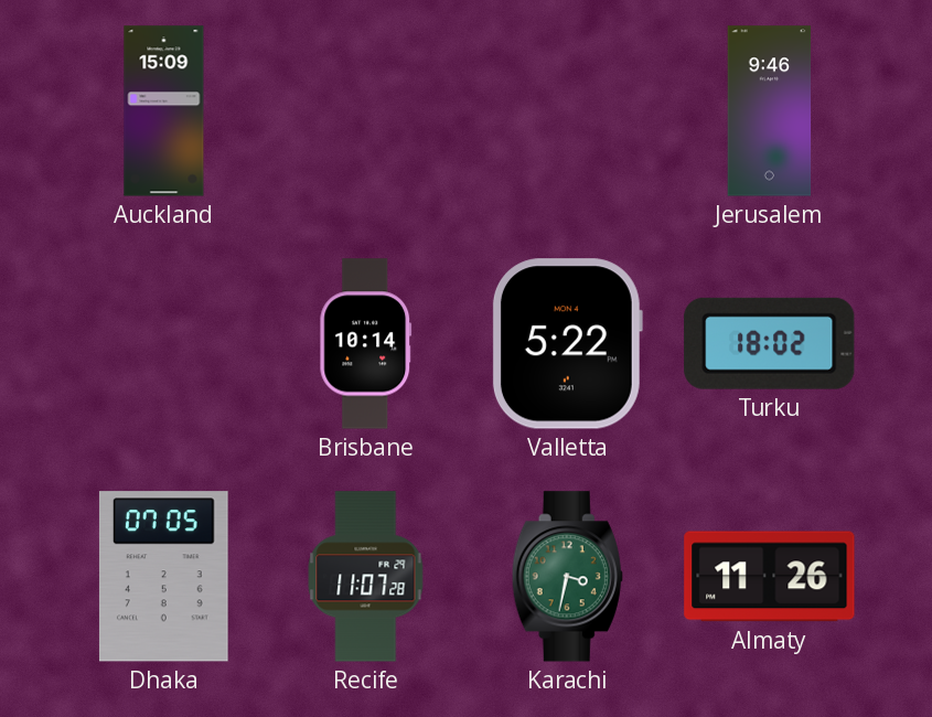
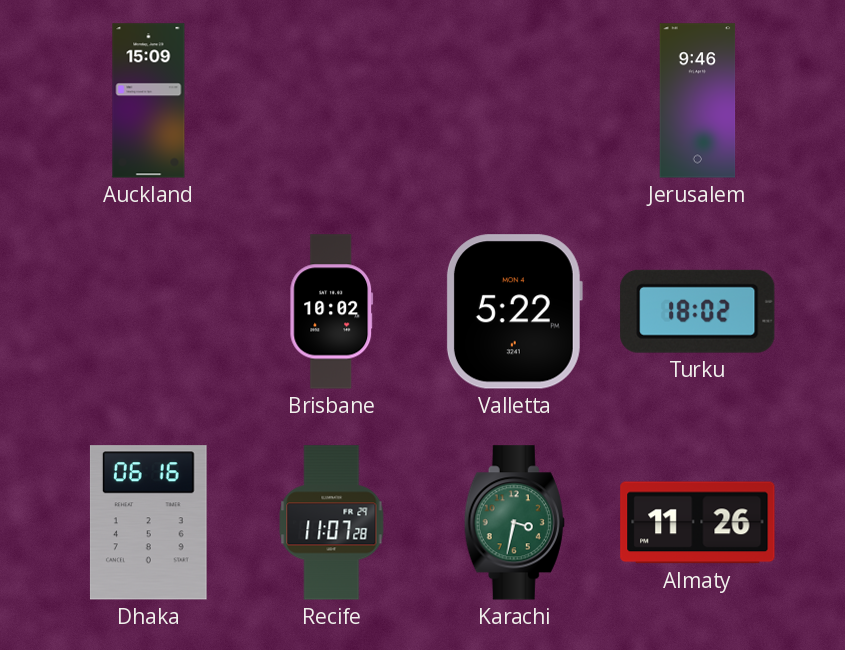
Brisbane: 10:14 -> 10:02
Dhaka: 07:05 -> 06:16
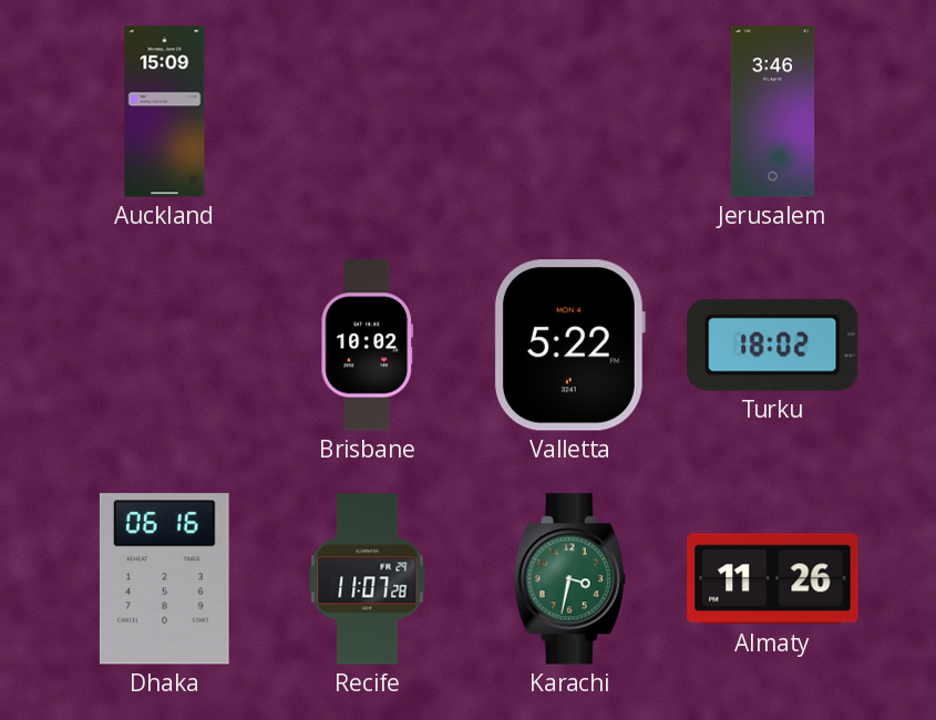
Jerusalem: 9:46 -> 3:46
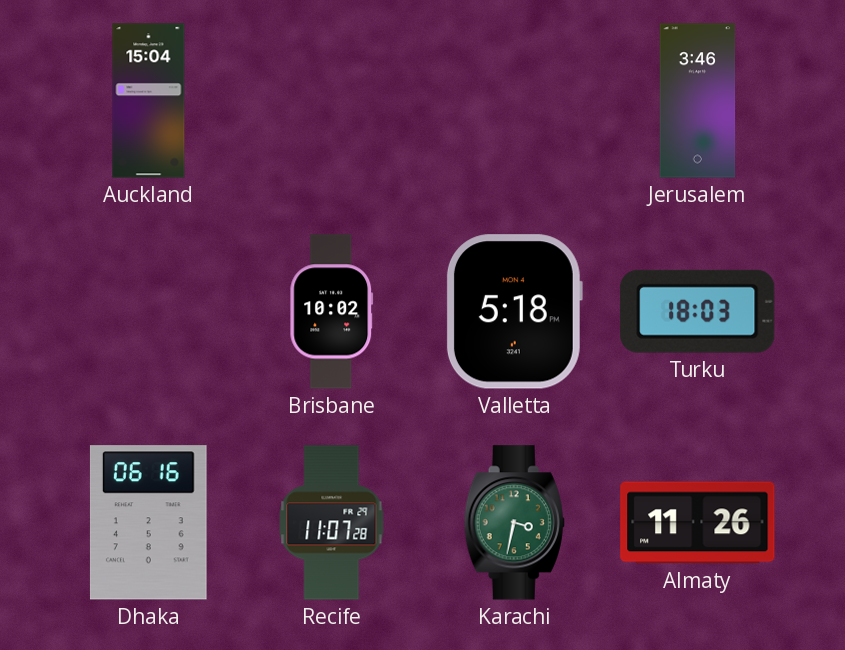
Auckland: 15:09 -> 15:04
Valletta: 5:22 -> 5:18
Turku: 18:02 -> 18:03
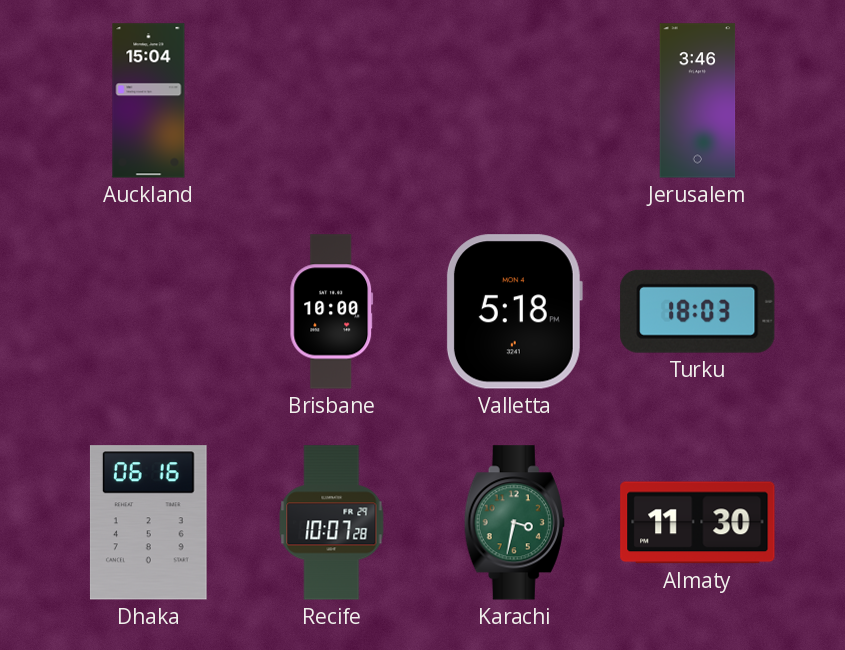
Brisbane: 10:02 -> 10:00
Recife: 11:07 -> 10:07
Almaty: 11:26 -> 11:30
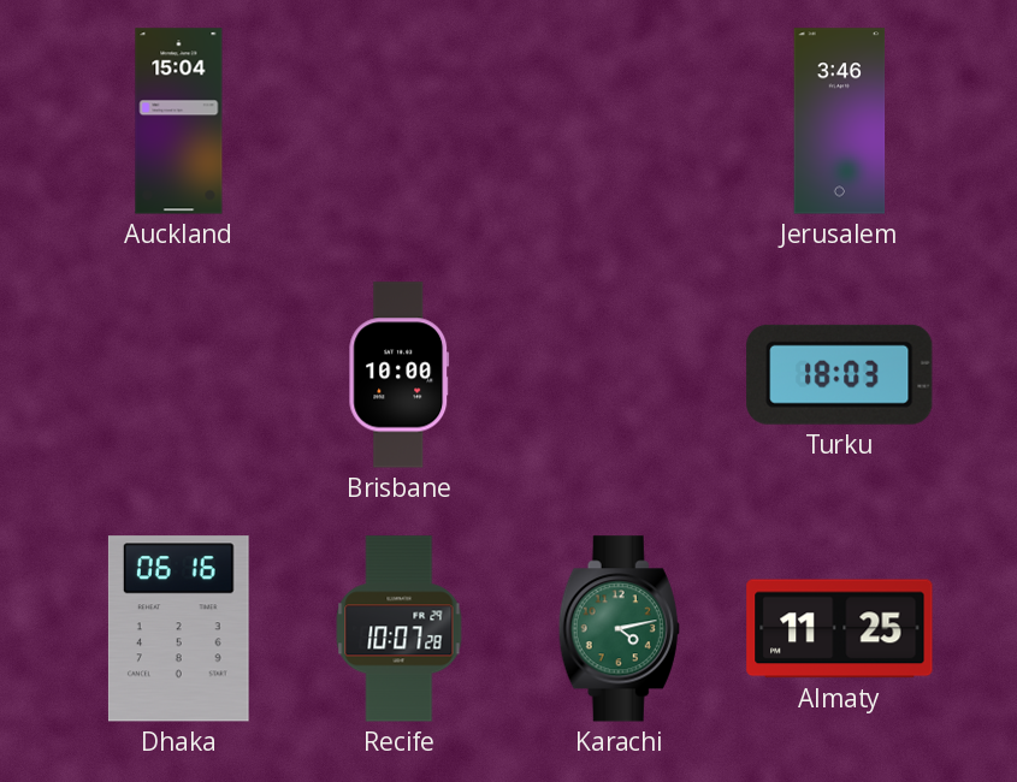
Valletta: 5:18 -> none
Karachi: 3:32 -> 4:13
Almaty: 11:30 -> 11:25
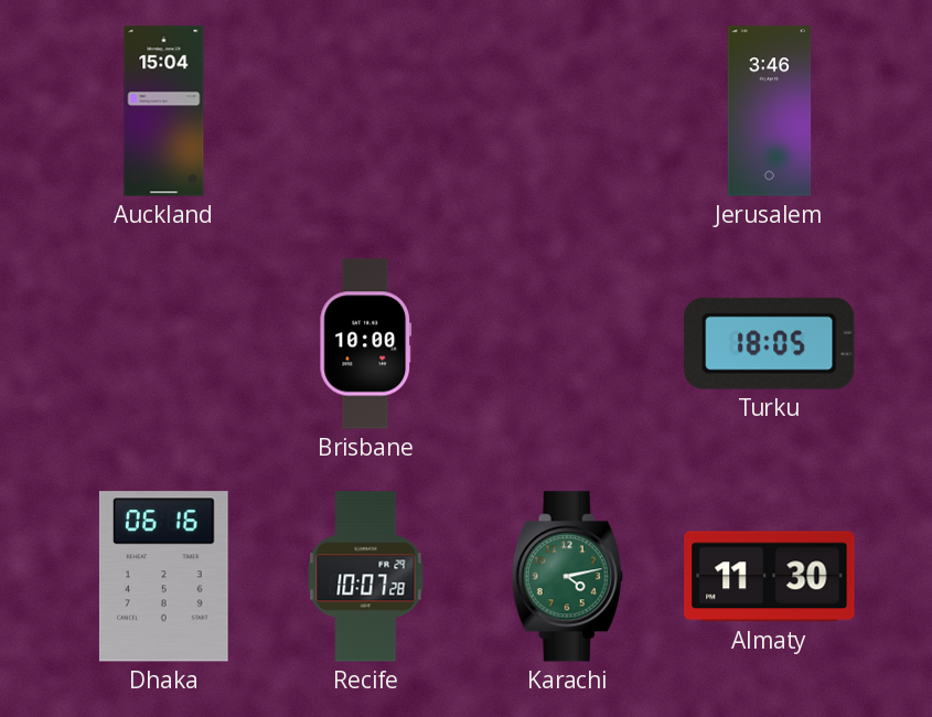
Turku: 18:03 -> 18:05
Almaty: 11:25 -> 11:30
